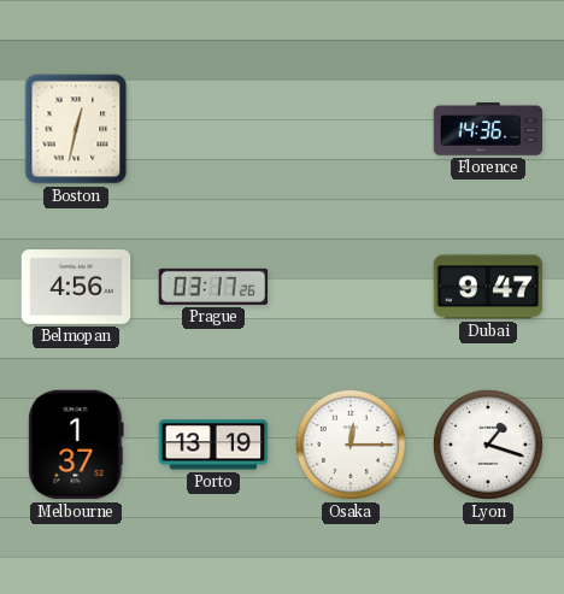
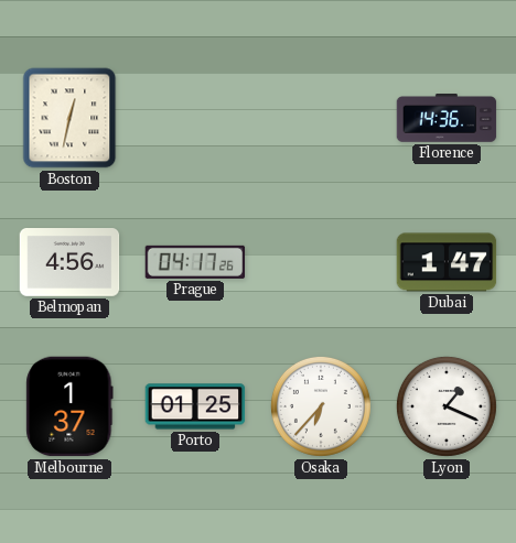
Prague: 03:17 -> 04:17
Dubai: 9:47 -> 1:47
Porto: 13:19 -> 01:25
Osaka: 12:15 -> 6:37
Lyon: 1:18 -> 1:19
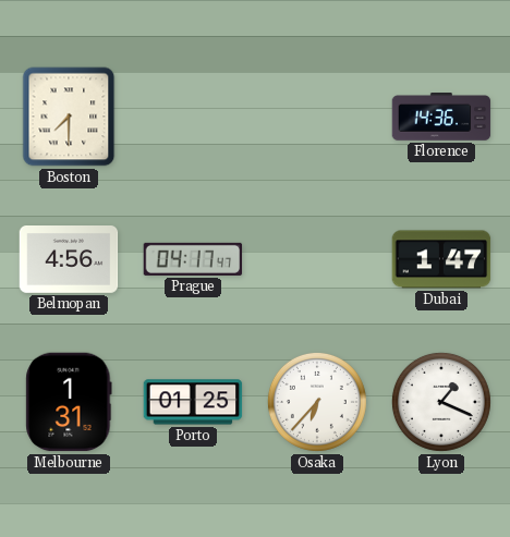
Boston: 12:32 -> 7:30
Prague: 04:17:26 -> 04:17:47
Melbourne: 1:37 -> 1:31
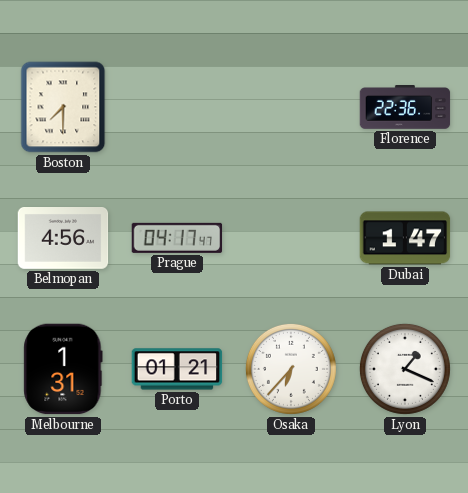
Florence: 14:36 -> 22:36
Porto: 01:25 -> 01:21
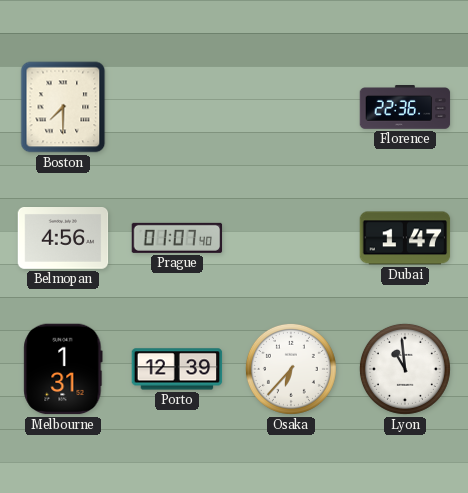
Prague: 04:17 -> 01:07
Porto: 01:21 -> 12:39
Lyon: 1:19 -> 10:59
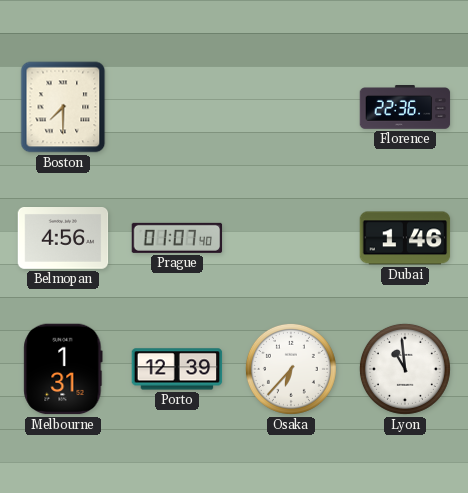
Dubai: 1:47 -> 1:46
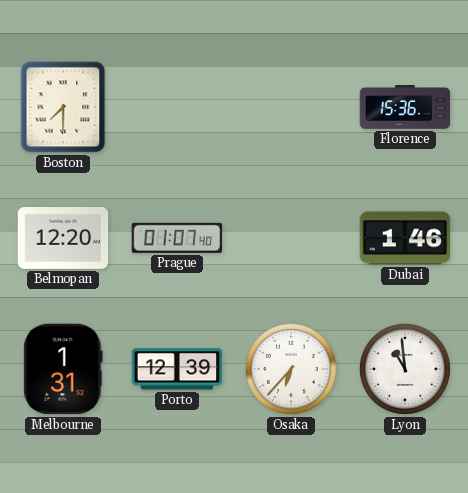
Florence: 22:36 -> 15:36
Belmopan: 4:56 -> 12:20
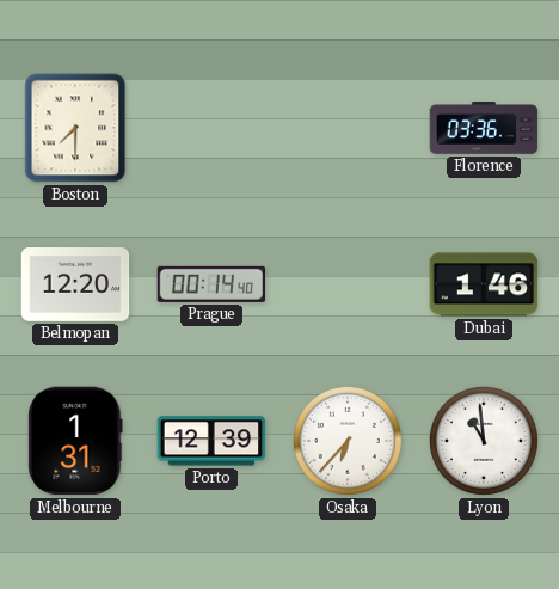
Florence: 15:36 -> 03:36
Prague: 01:07 -> 00:14
